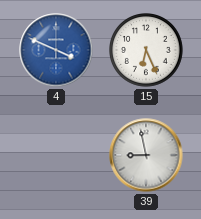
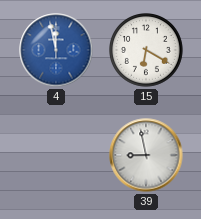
4: 3:49 -> 11:58
15: 6:26 -> 6:20
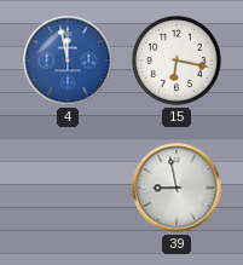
15: 6:20 -> 6:17
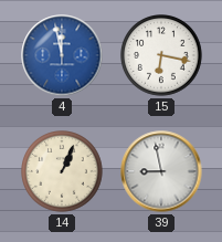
14: none -> 1:04
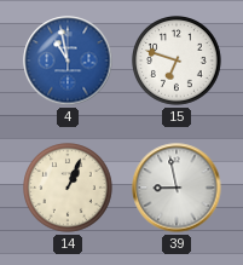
4: 11:58 -> 10:58
15: 6:17 -> 6:48
